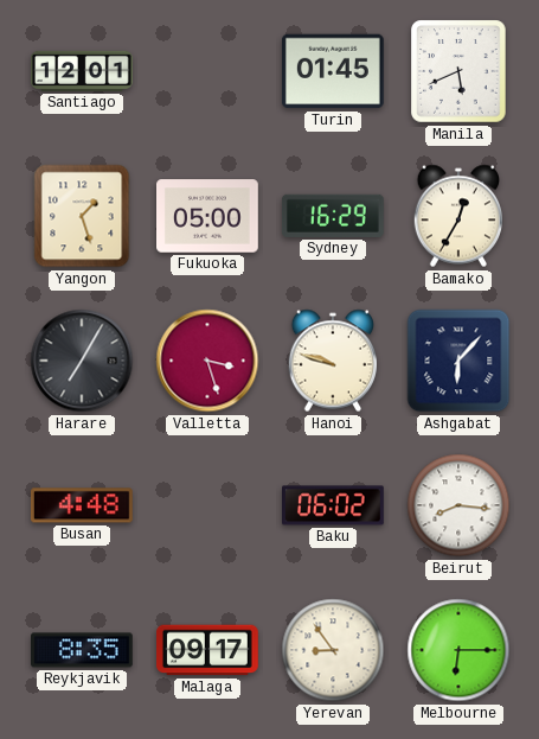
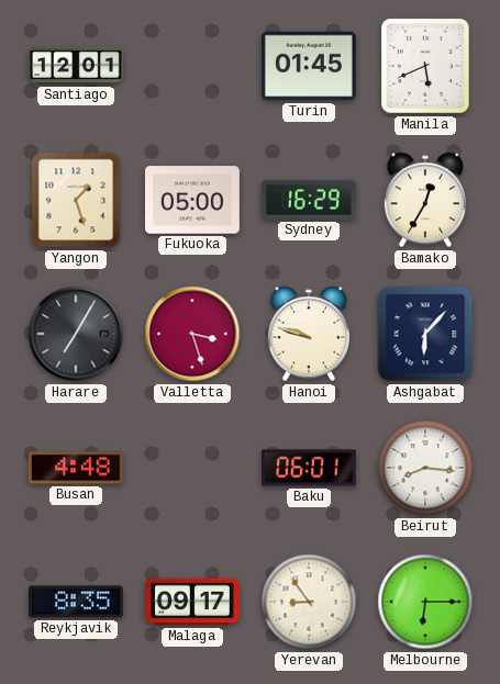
Baku: 06:02 -> 06:01
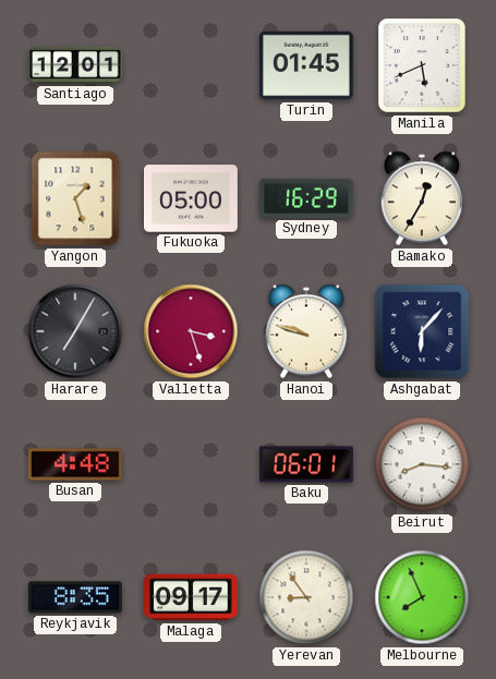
Melbourne: 6:15 -> 7:56
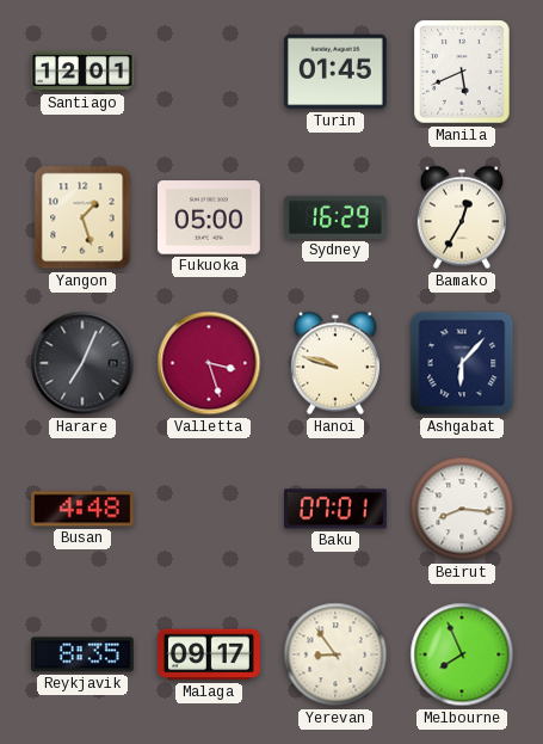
Harare: 7:05 -> 7:04
Baku: 06:01 -> 07:01
